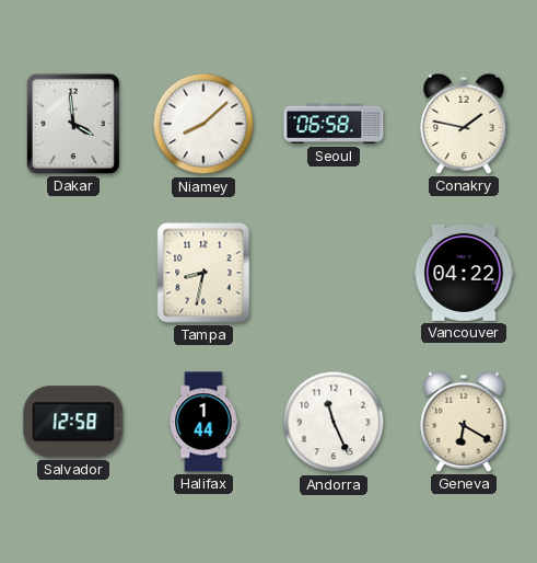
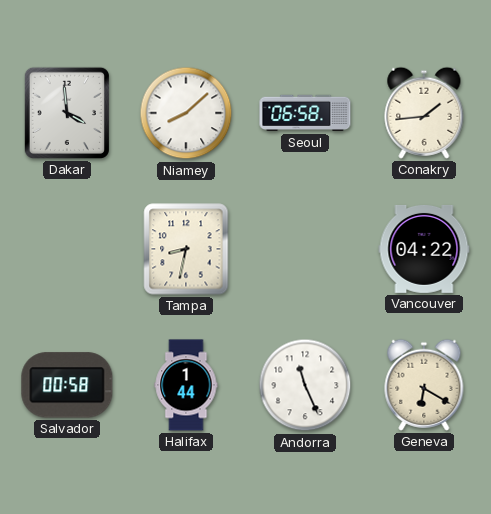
Conakry: 1:47 -> 1:44
Salvador: 12:58 -> 00:58
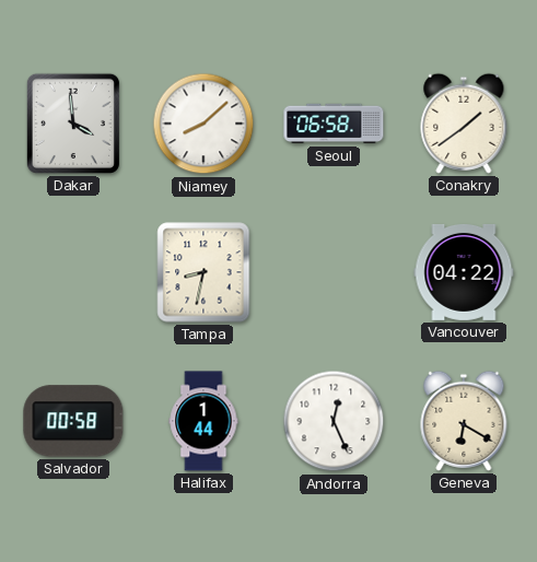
Conakry: 1:44 -> 1:39
Andorra: 11:26 -> 12:26
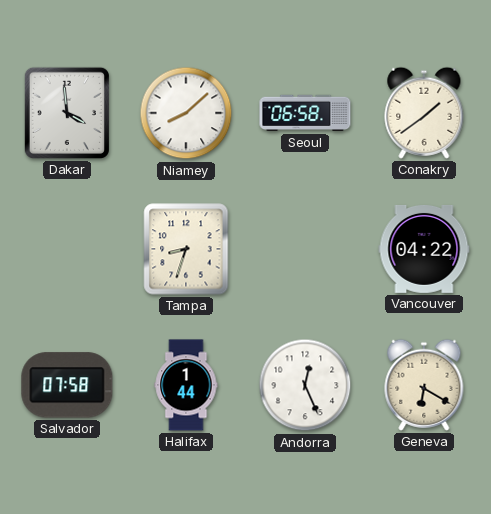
Tampa: 8:32 -> 8:33
Salvador: 00:58 -> 07:58
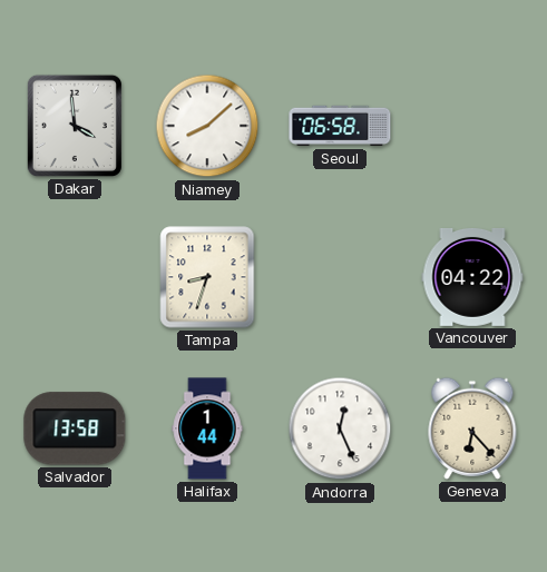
Conakry: 1:39 -> none
Salvador: 07:58 -> 13:58
Geneva: 6:20 -> 6:23
